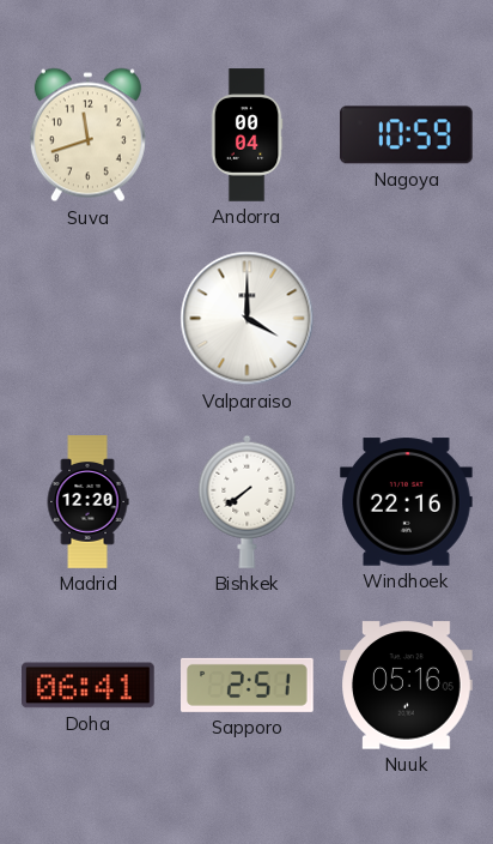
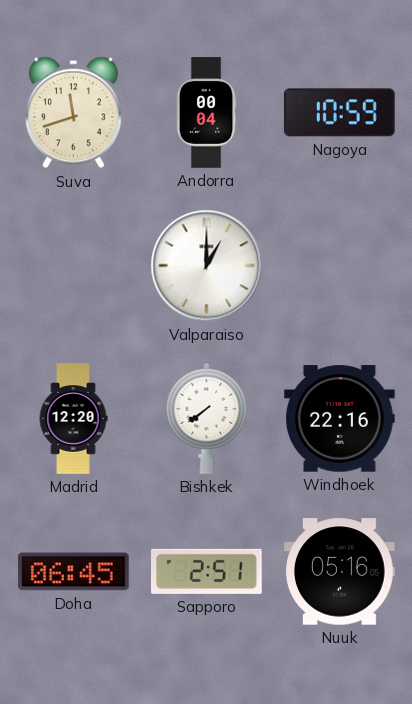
Valparaiso: 4:00 -> 1:00
Doha: 06:41 -> 06:45
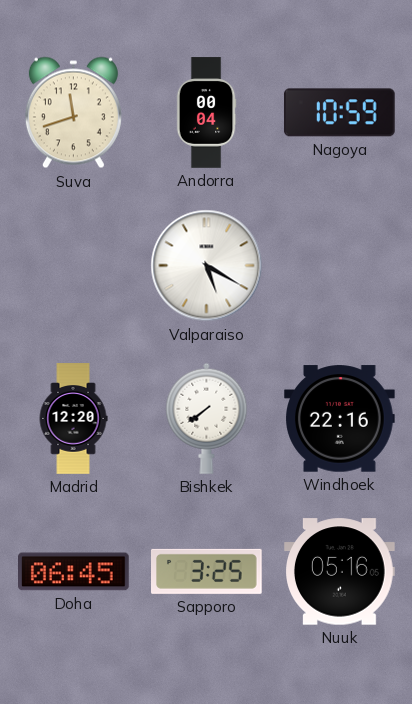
Valparaiso: 1:00 -> 5:20
Sapporo: 2:51 -> 3:25
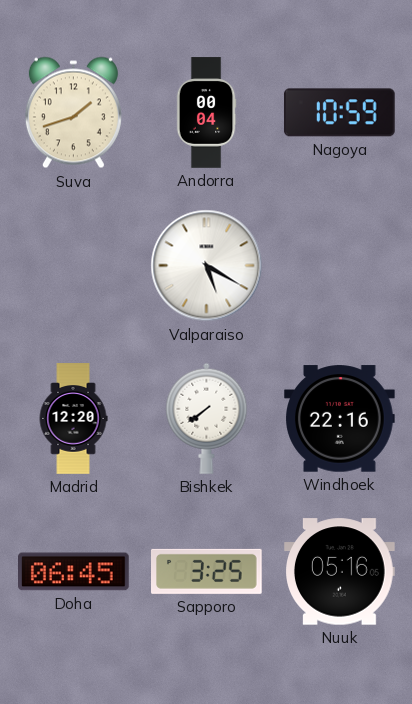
Suva: 11:42 -> 1:42
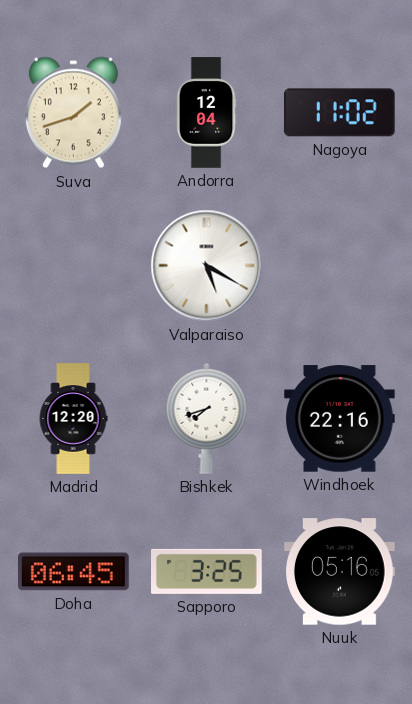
Andorra: 00:04 -> 12:04
Nagoya: 10:59 -> 11:02
Bishkek: 7:39 -> 7:42
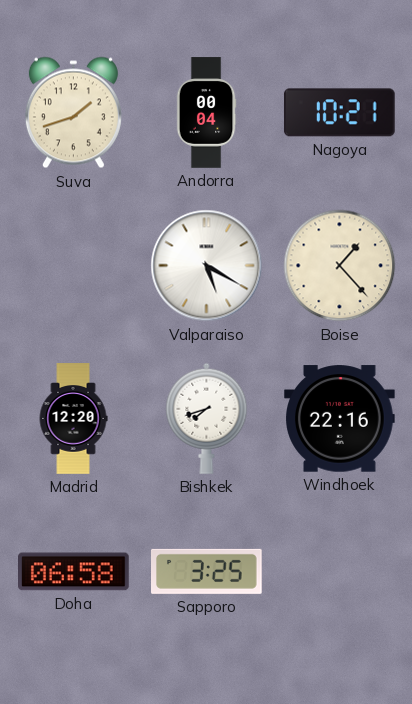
Andorra: 12:04 -> 00:04
Nagoya: 11:02 -> 10:21
Boise: none -> 1:23
Doha: 06:45 -> 06:58
Nuuk: 05:16 -> none
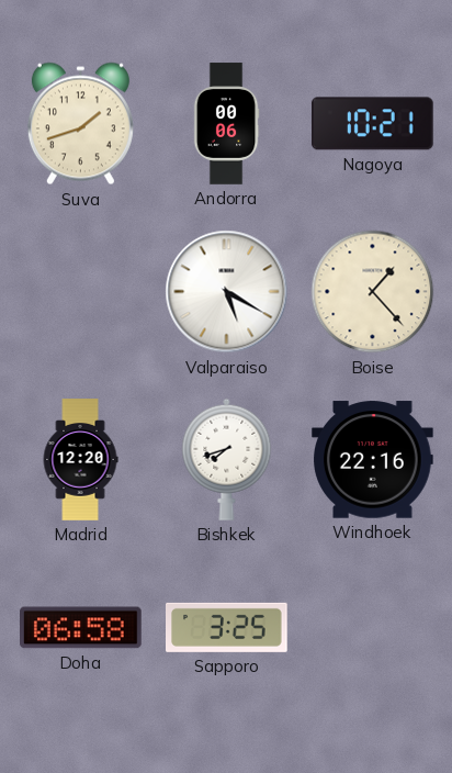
Andorra: 00:04 -> 00:06
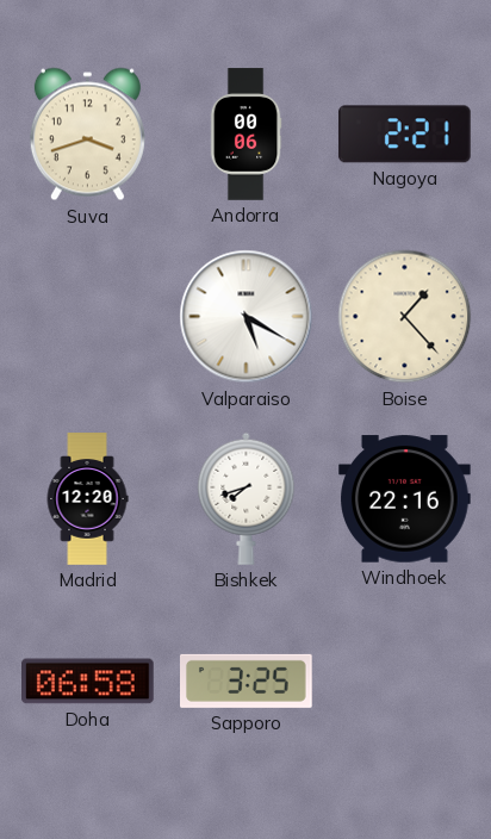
Suva: 1:42 -> 3:42
Nagoya: 10:21 -> 2:21
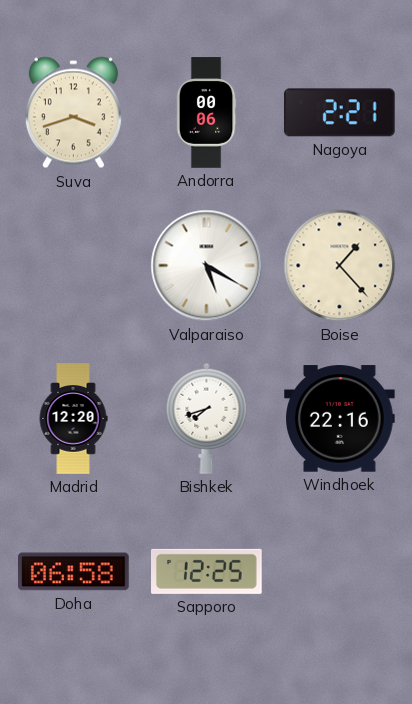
Sapporo: 3:25 -> 12:25
